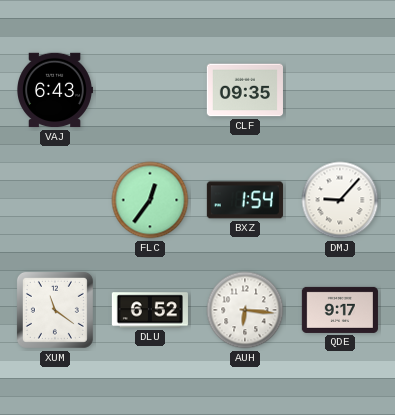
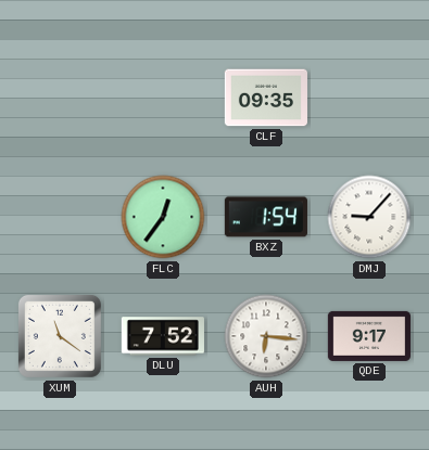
VAJ: 6:43 -> none
DLU: 6:52 -> 7:52
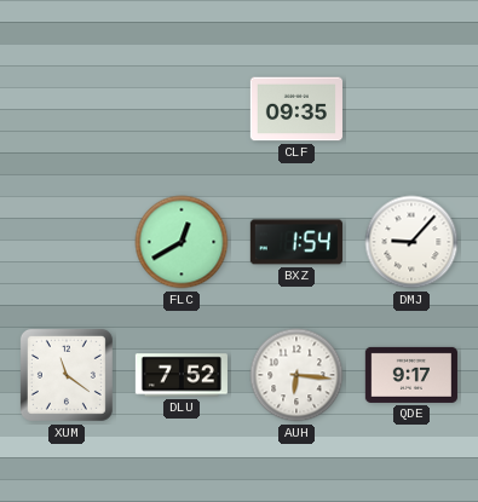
FLC: 12:36 -> 12:40
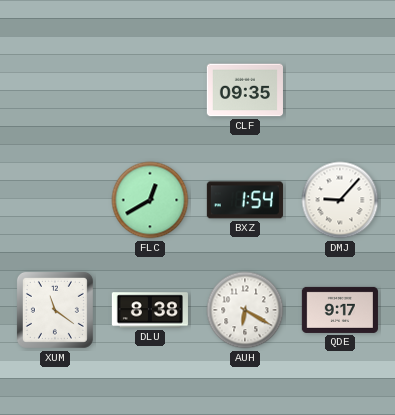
DLU: 7:52 -> 8:38
AUH: 6:16 -> 6:20
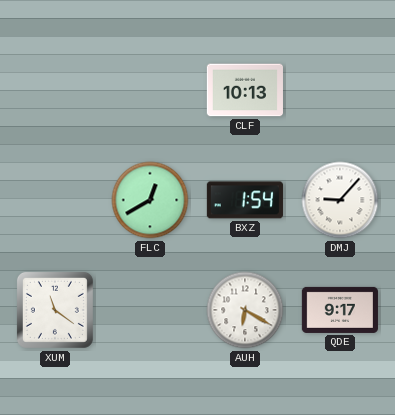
CLF: 09:35 -> 10:13
DLU: 8:38 -> none
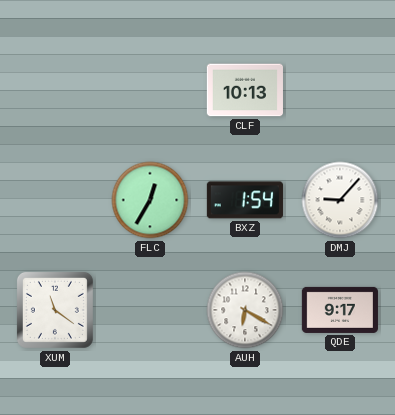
FLC: 12:40 -> 12:35
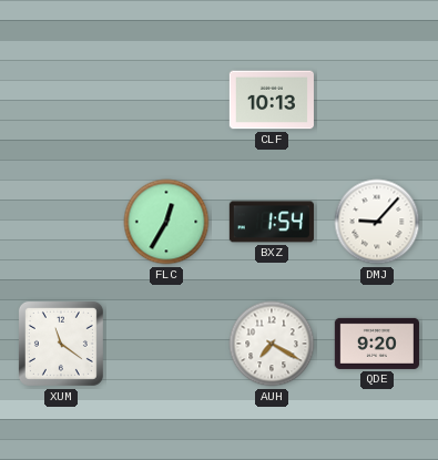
AUH: 6:20 -> 7:20
QDE: 9:17 -> 9:20
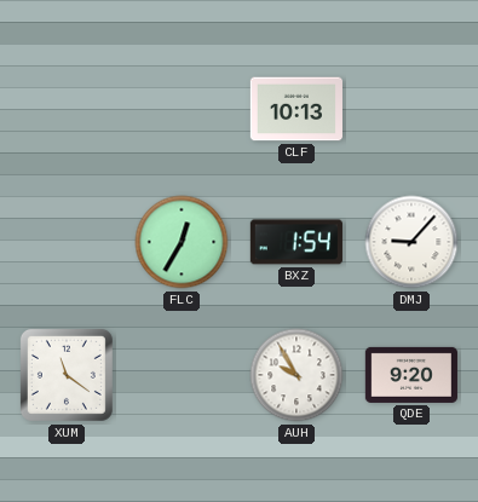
AUH: 7:20 -> 9:55
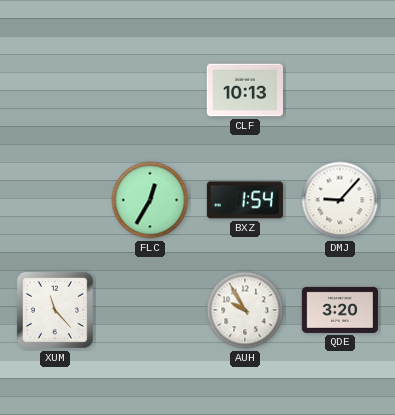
XUM: 11:21 -> 11:23
QDE: 9:20 -> 3:20
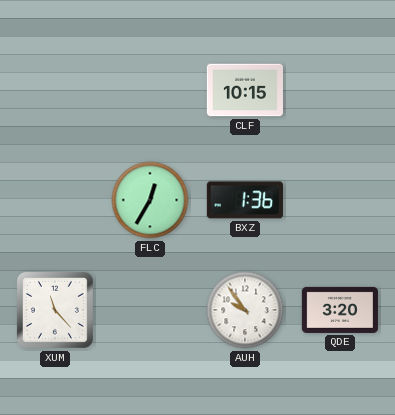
CLF: 10:13 -> 10:15
BXZ: 1:54 -> 1:36
DMJ: 9:07 -> none
AUH: 9:55 -> 9:54
